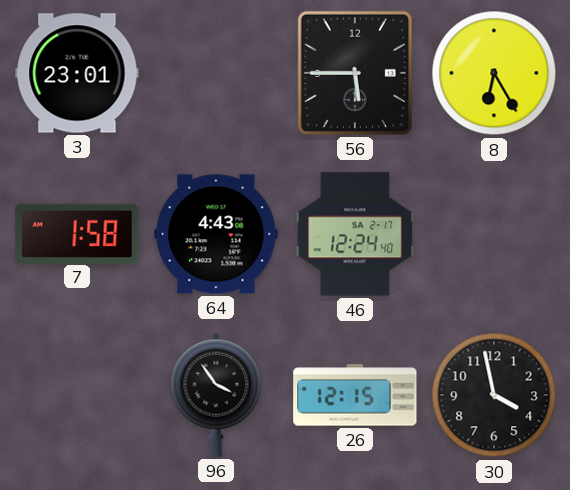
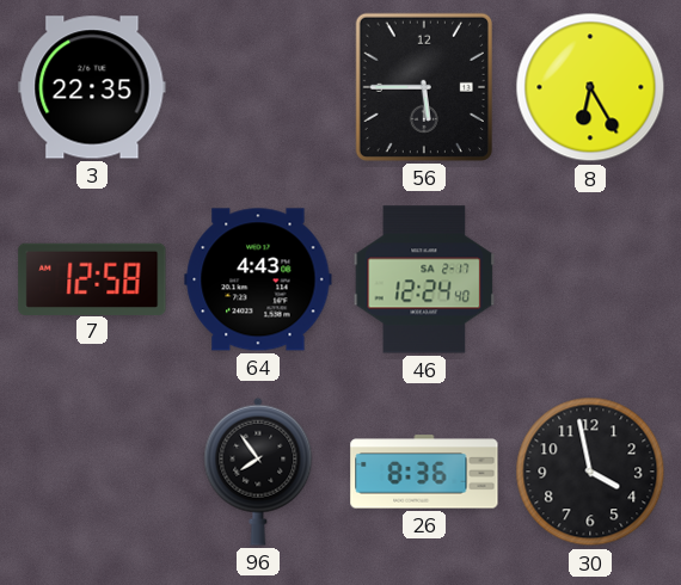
3: 23:01 -> 22:35
7: 1:58 -> 12:58
96: 3:54 -> 7:54
26: 12:15 -> 8:36
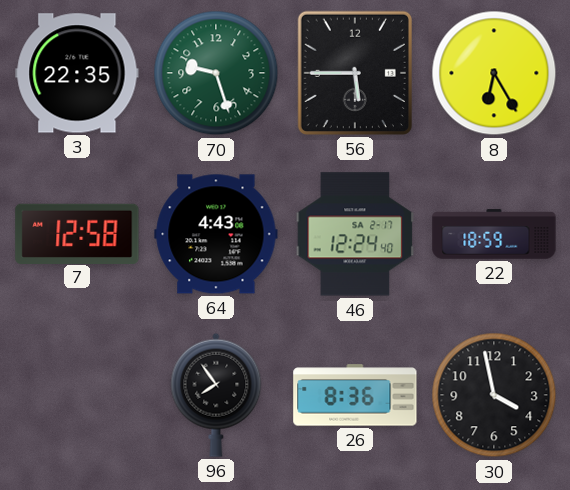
70: none -> 9:27
22: none -> 18:59
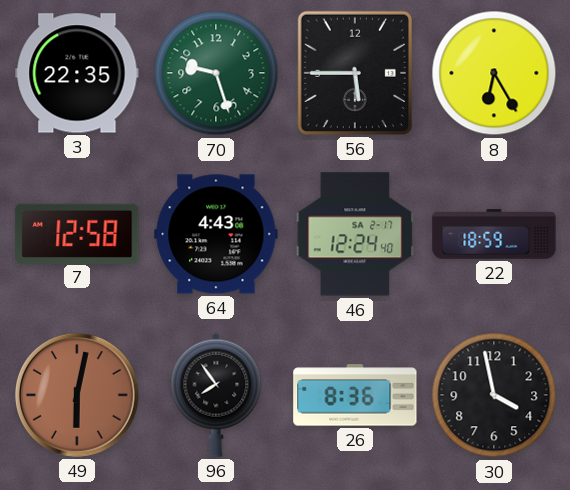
49: none -> 6:02
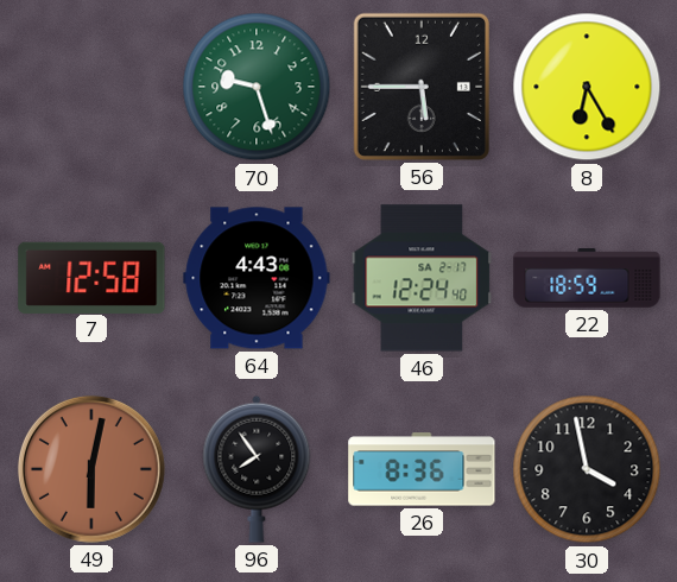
3: 22:35 -> none
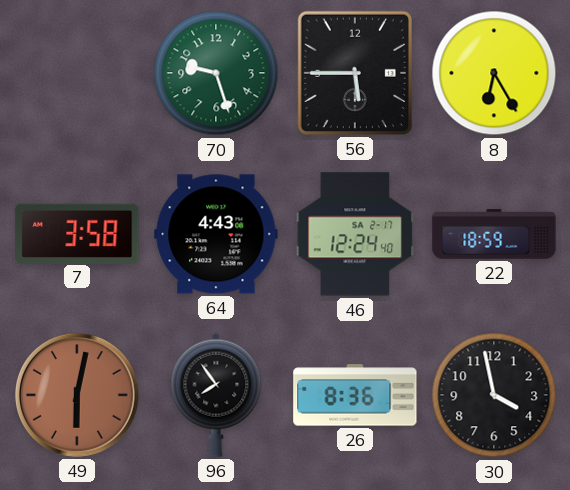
7: 12:58 -> 3:58
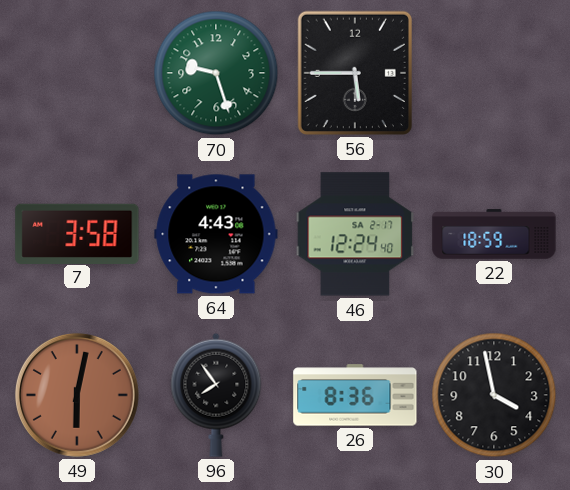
8: 6:25 -> none
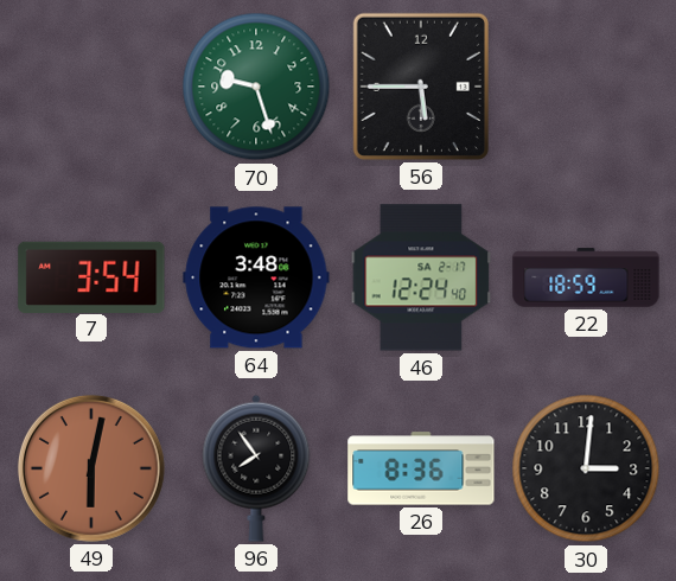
7: 3:58 -> 3:54
64: 4:43 -> 3:48
30: 3:58 -> 3:01
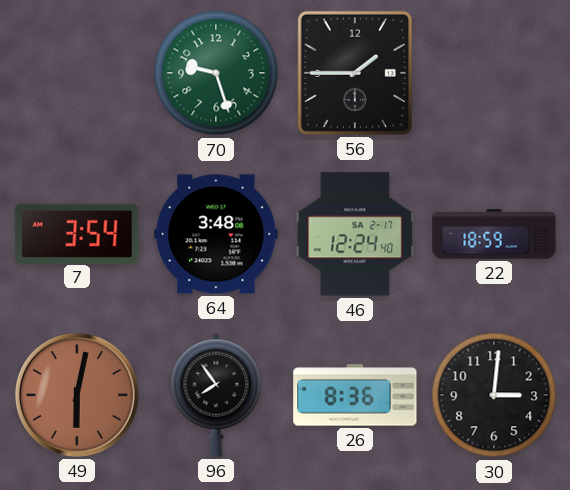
56: 5:45 -> 1:45
